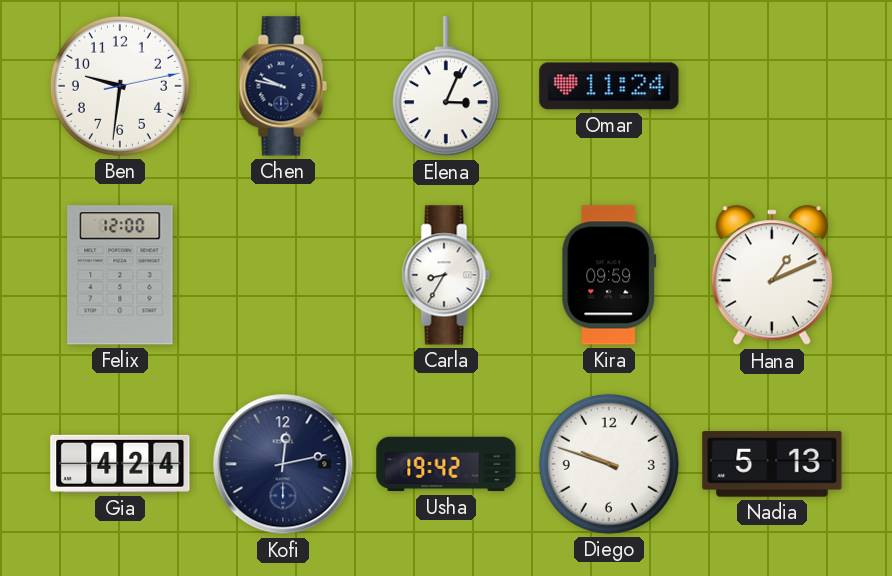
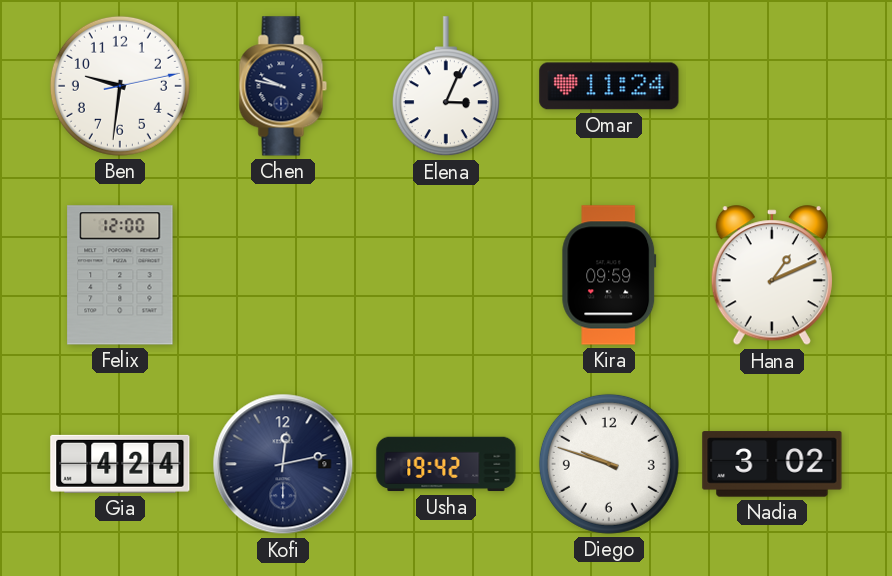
Carla: 8:35 -> none
Nadia: 5:13 -> 3:02
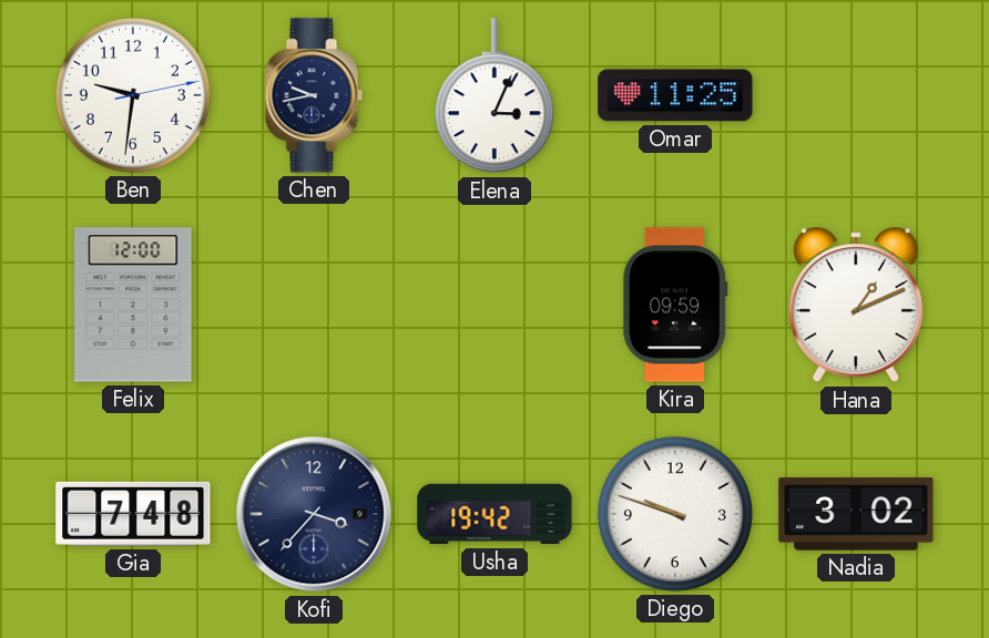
Chen: 9:47 -> 9:43
Omar: 11:24 -> 11:25
Gia: 4:24 -> 7:48
Kofi: 12:13 -> 3:37
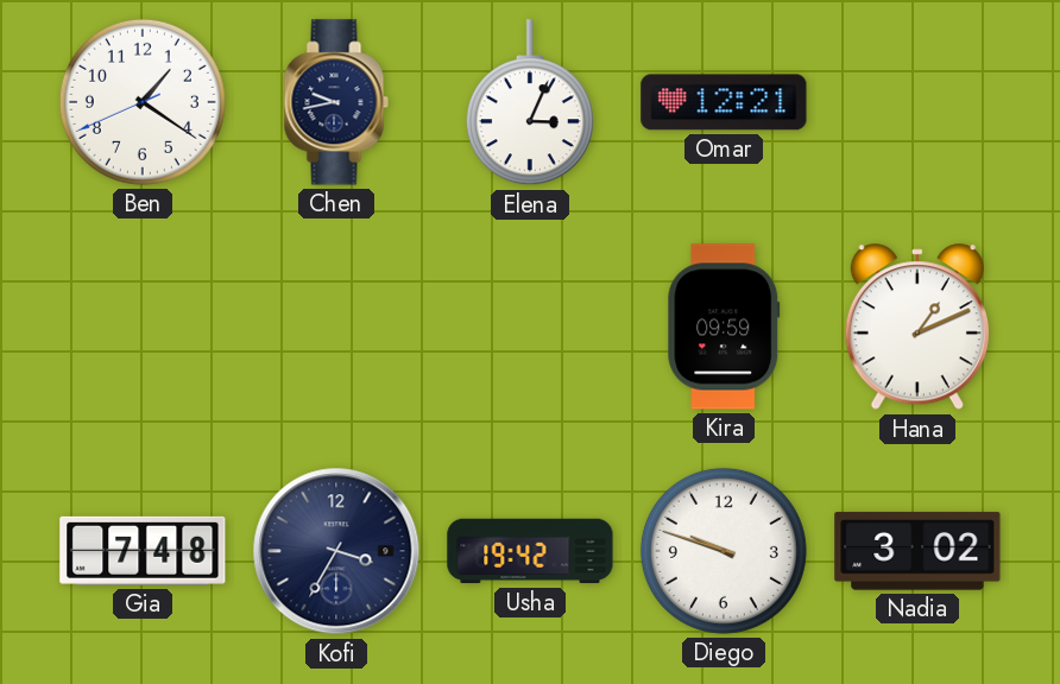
Ben: 9:31 -> 1:20
Omar: 11:25 -> 12:21
Felix: 12:00 -> none
Kofi: 3:37 -> 3:35
